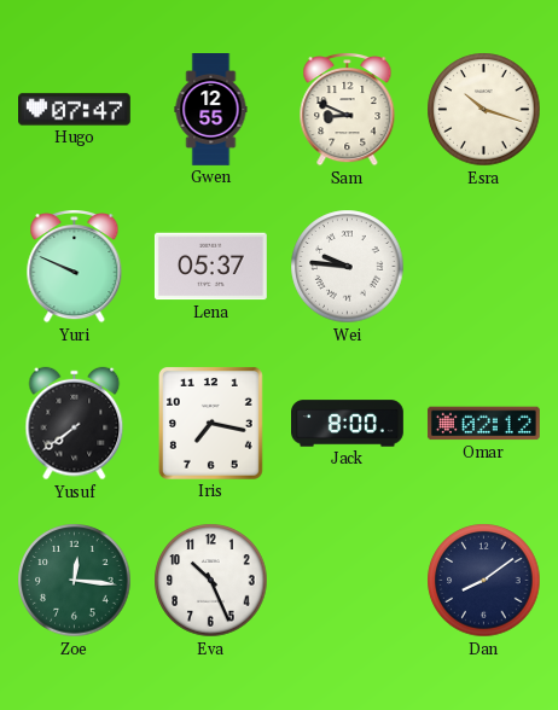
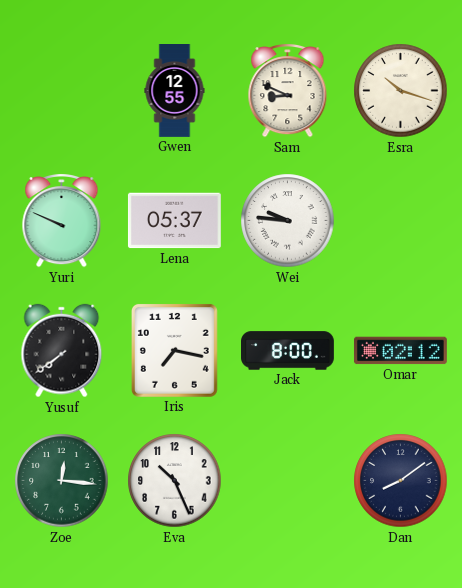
Hugo: 07:47 -> none
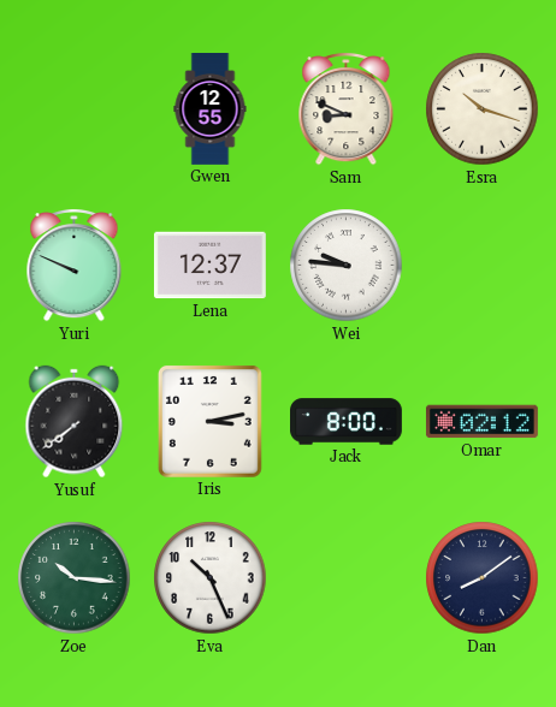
Lena: 05:37 -> 12:37
Iris: 7:17 -> 3:13
Zoe: 12:16 -> 10:16
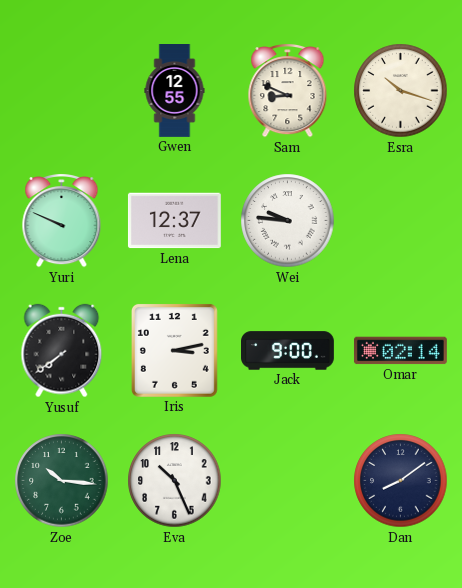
Jack: 8:00 -> 9:00
Omar: 02:12 -> 02:14
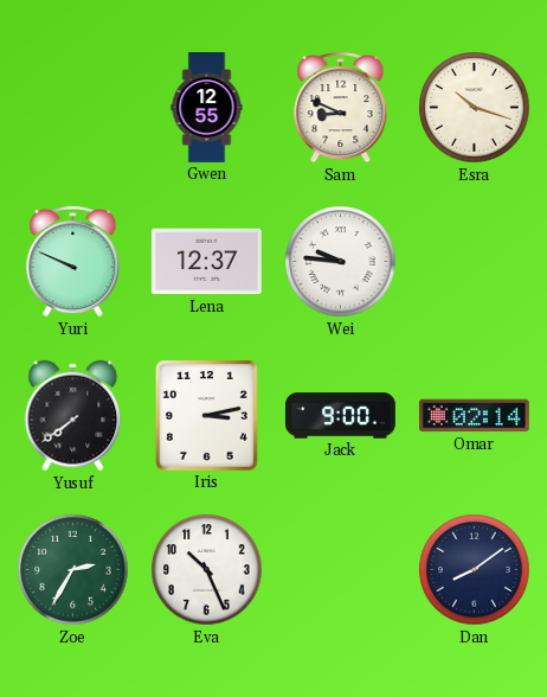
Zoe: 10:16 -> 2:35
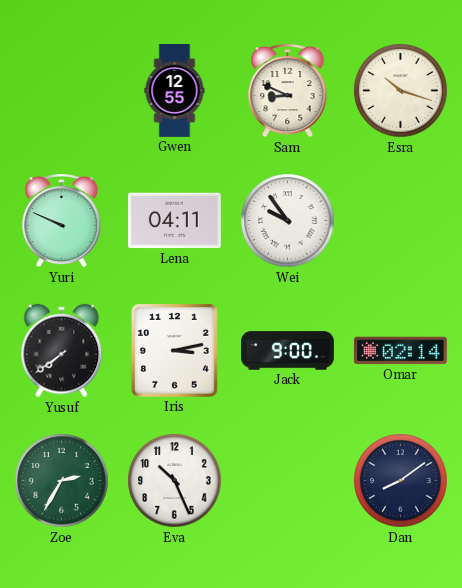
Lena: 12:37 -> 04:11
Wei: 9:46 -> 9:54
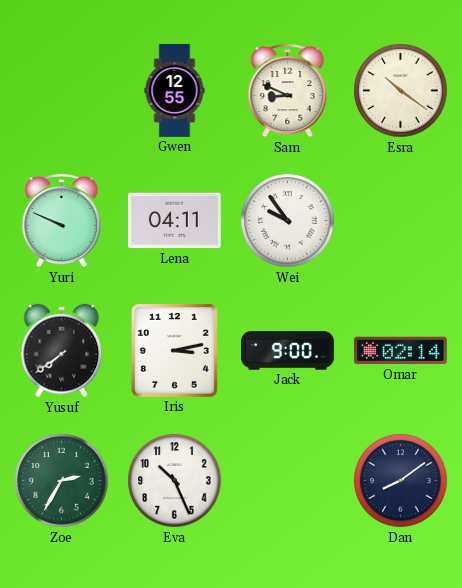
Esra: 10:18 -> 10:21
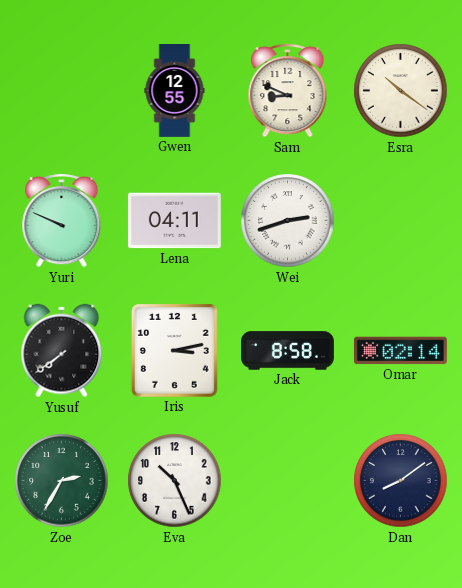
Wei: 9:54 -> 2:42
Jack: 9:00 -> 8:58
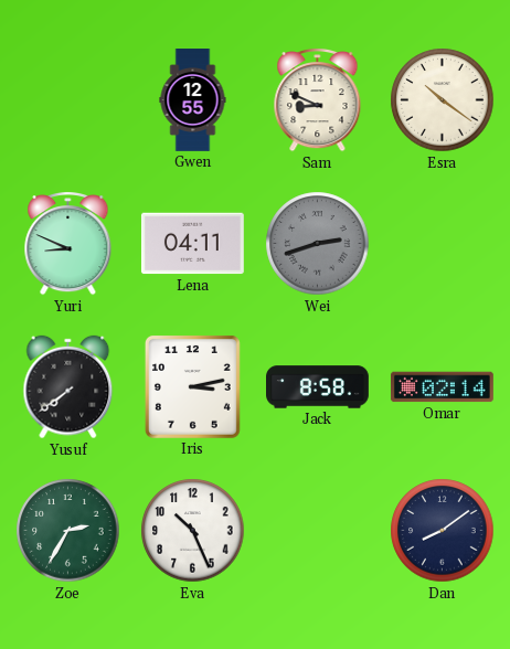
Yuri: 9:49 -> 8:49
Wei dial: white -> grey
